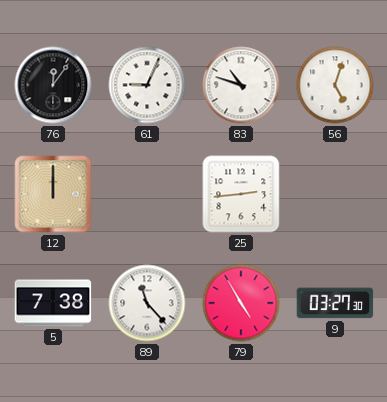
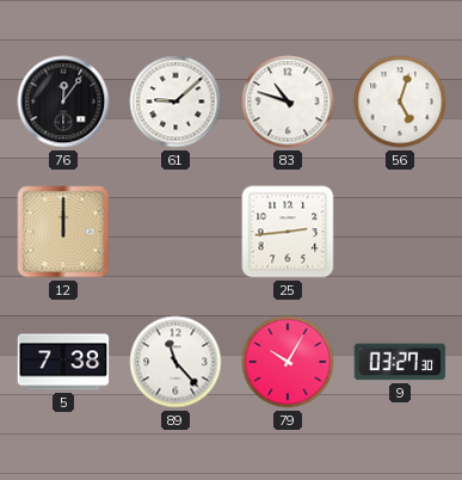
61: 9:04 -> 9:08
79: 4:55 -> 10:05
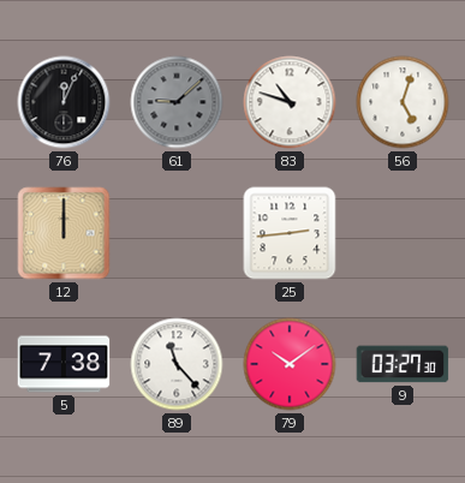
76: 12:06 -> 12:04
61 dial: white -> grey
79: 10:05 -> 10:09
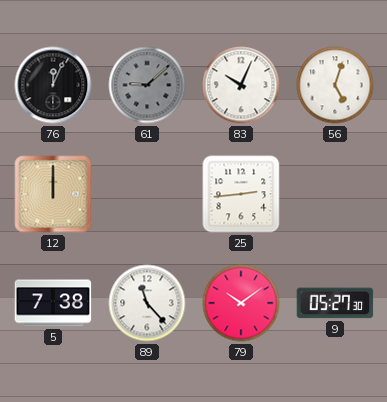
83: 10:48 -> 10:04
9: 03:27 -> 05:27
